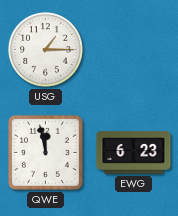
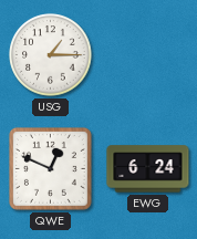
QWE: 11:58 -> 12:49
EWG: 6:23 -> 6:24
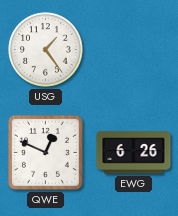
USG: 1:15 -> 1:24
EWG: 6:24 -> 6:26
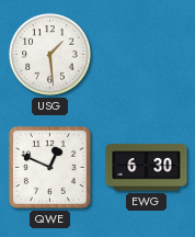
USG: 1:24 -> 1:29
EWG: 6:26 -> 6:30
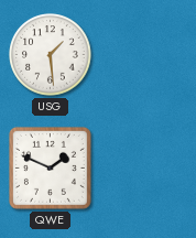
QWE: 12:49 -> 1:49
EWG: 6:30 -> none
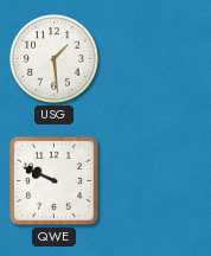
QWE: 1:49 -> 9:49
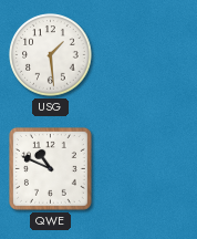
QWE: 9:49 -> 10:49
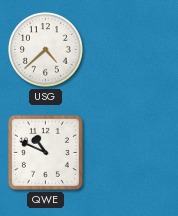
USG: 1:29 -> 4:38
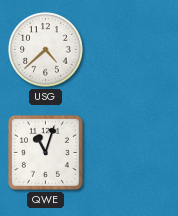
QWE: 10:49 -> 11:03
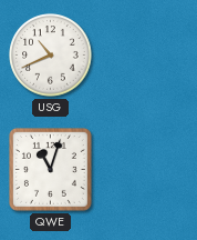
USG: 4:38 -> 10:41
